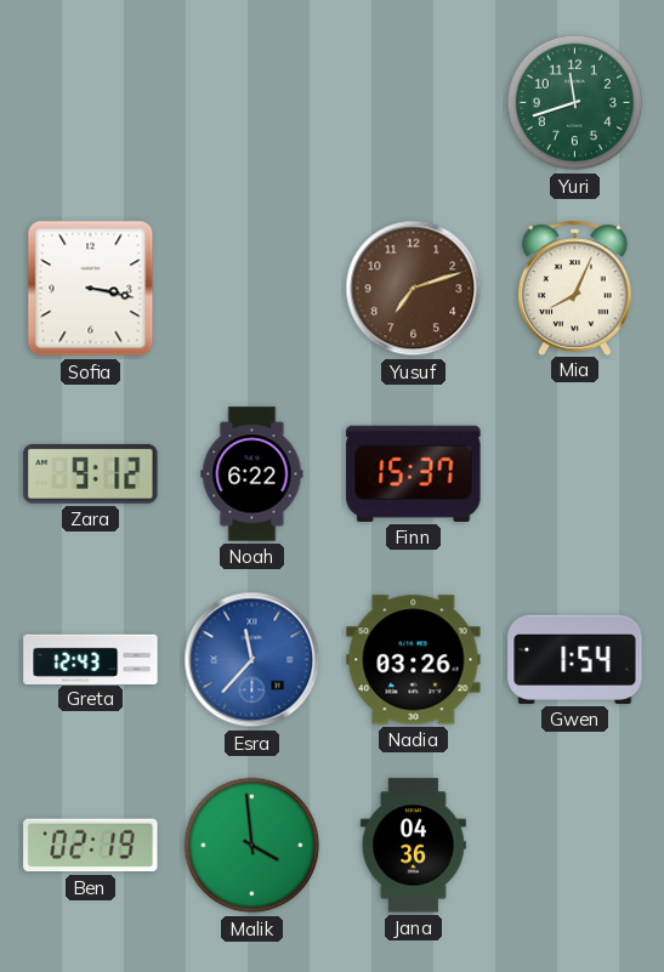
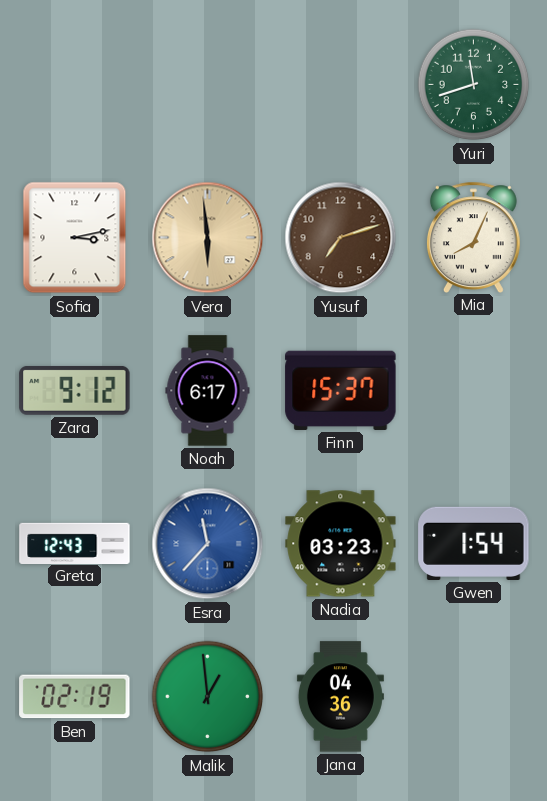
Sofia: 3:17 -> 3:13
Vera: none -> 5:59
Noah: 6:22 -> 6:17
Nadia: 03:26 -> 03:23
Malik: 3:59 -> 12:59
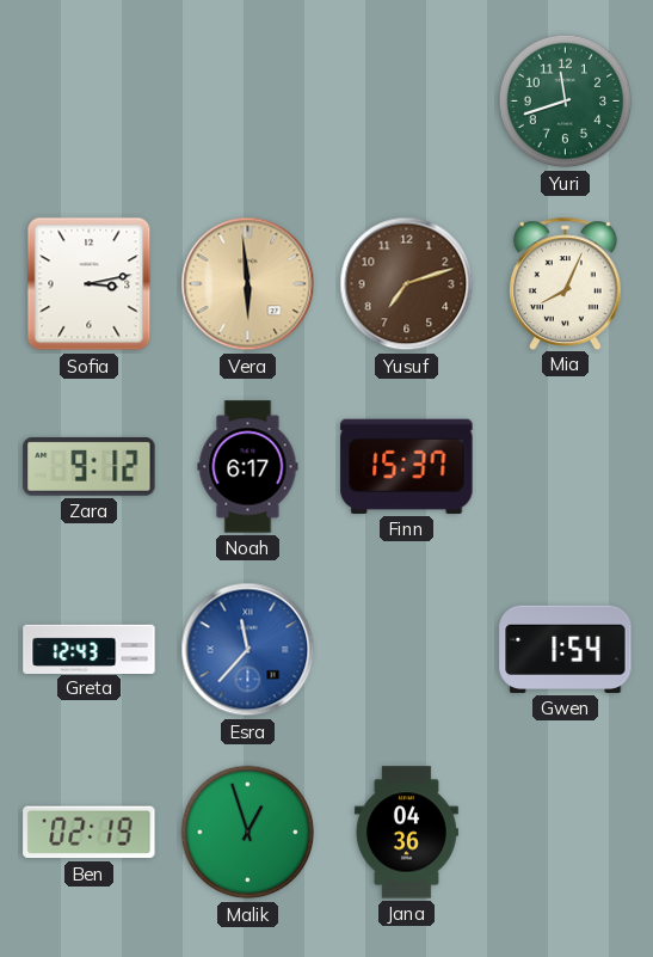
Nadia: 03:23 -> none
Malik: 12:59 -> 12:57
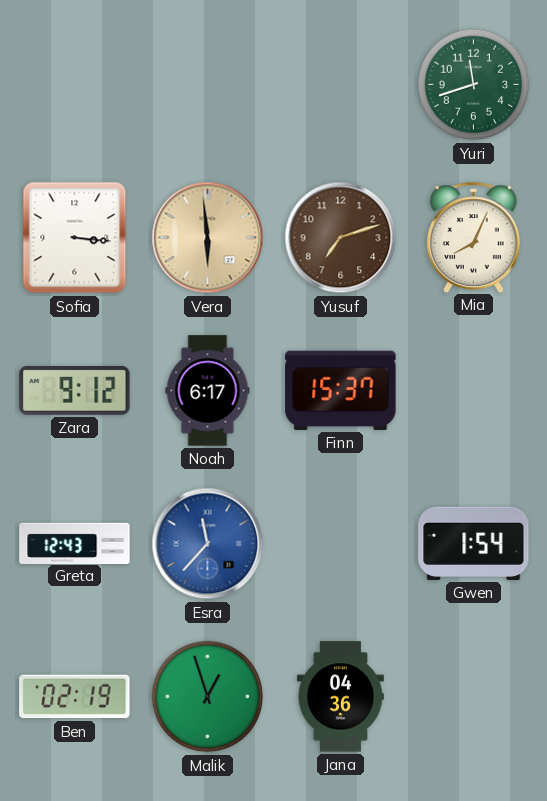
Sofia: 3:13 -> 3:16
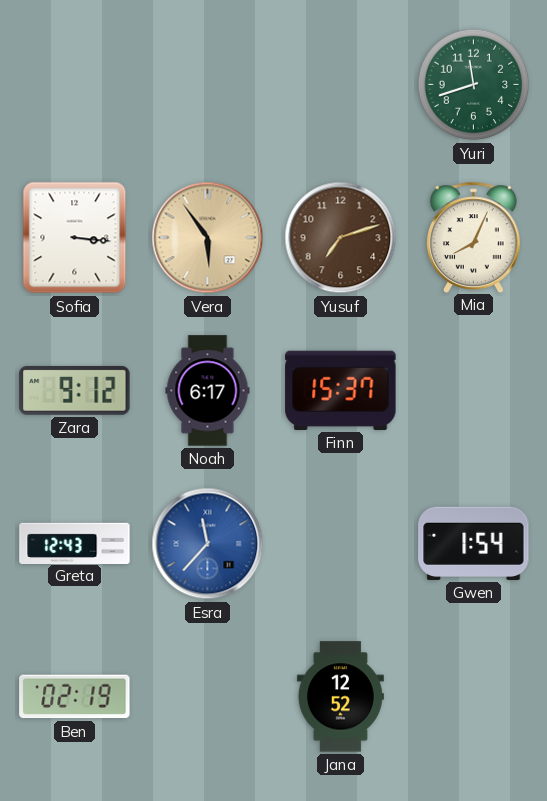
Vera: 5:59 -> 5:54
Malik: 12:57 -> none
Jana: 04:36 -> 12:52
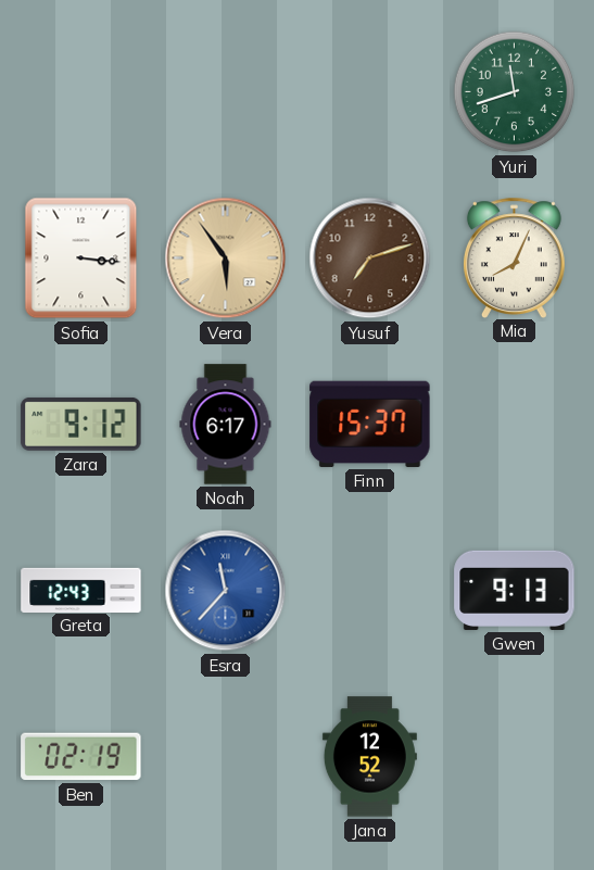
Gwen: 1:54 -> 9:13
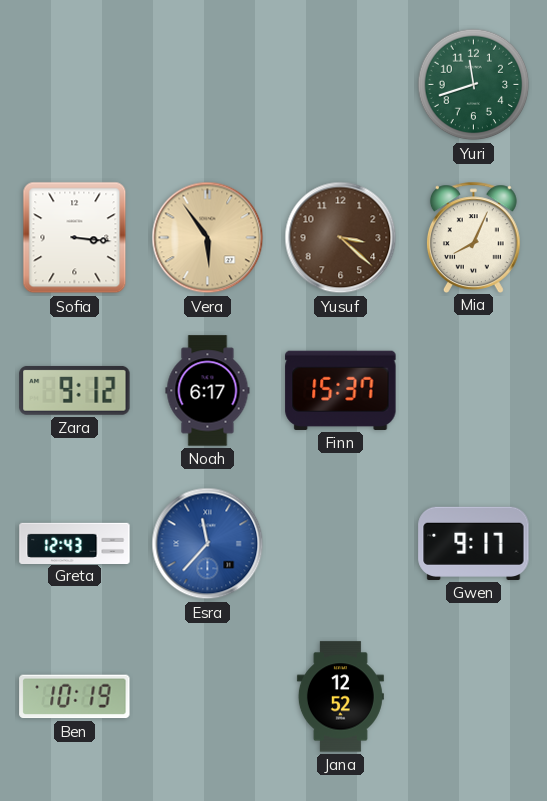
Yusuf: 7:12 -> 3:22
Gwen: 9:13 -> 9:17
Ben: 02:19 -> 10:19
